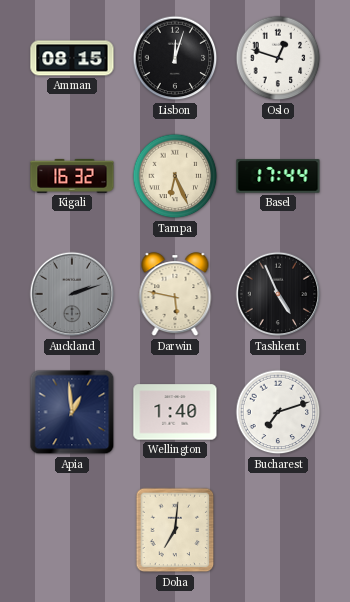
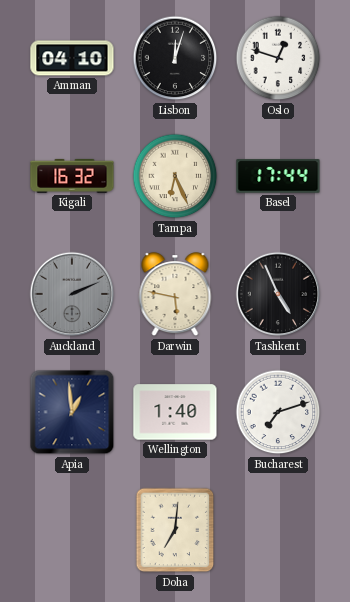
Amman: 08:15 -> 04:10
Auckland: 2:12 -> 2:11
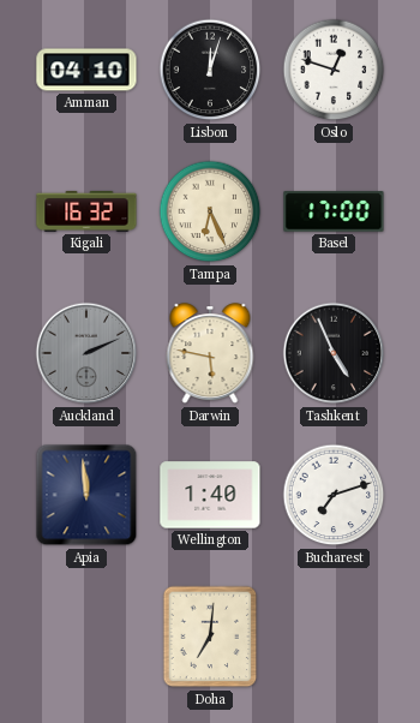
Basel: 17:44 -> 17:00
Apia: 12:59 -> 11:59
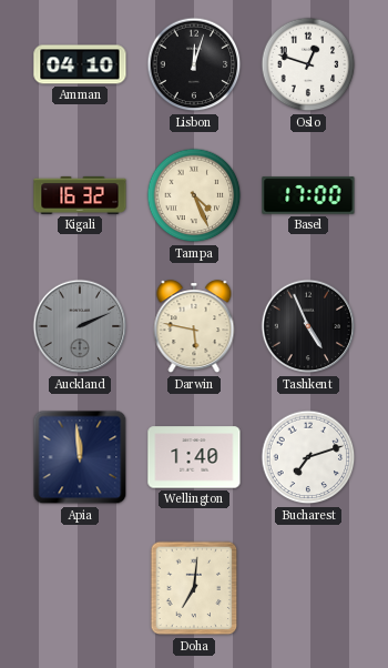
Tampa: 6:26 -> 4:26
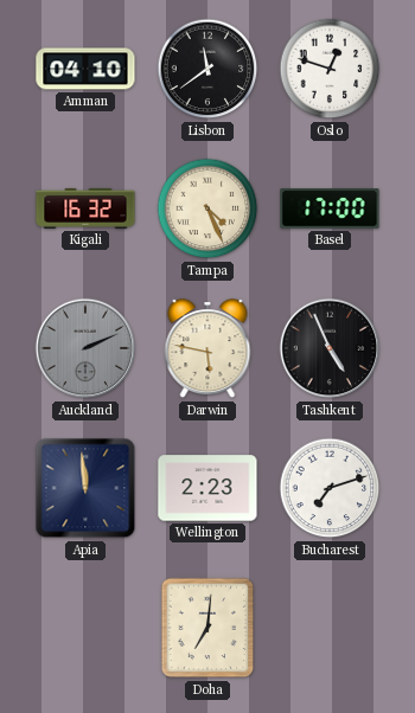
Lisbon: 12:03 -> 11:39
Wellington: 1:40 -> 2:23
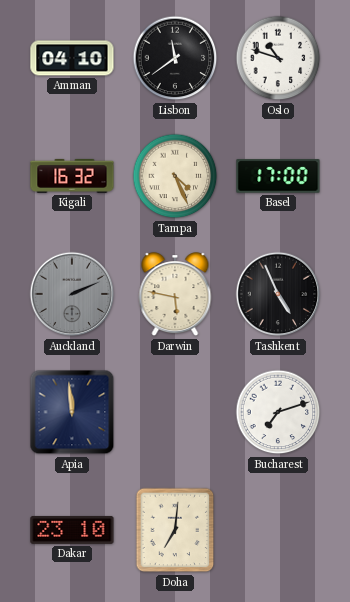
Oslo: 12:48 -> 10:48
Wellington: 2:23 -> none
Dakar: none -> 23:10
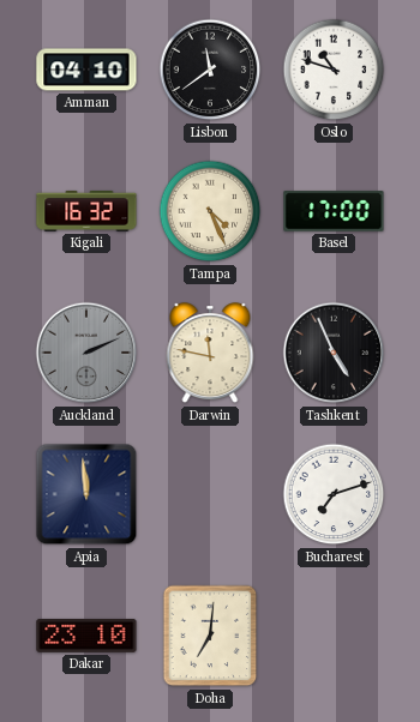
Darwin: 5:47 -> 11:47
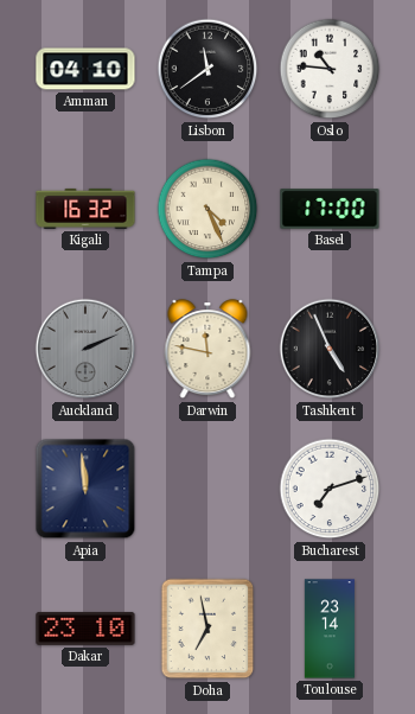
Oslo: 10:48 -> 10:46
Doha: 7:01 -> 6:58
Toulouse: none -> 23:14
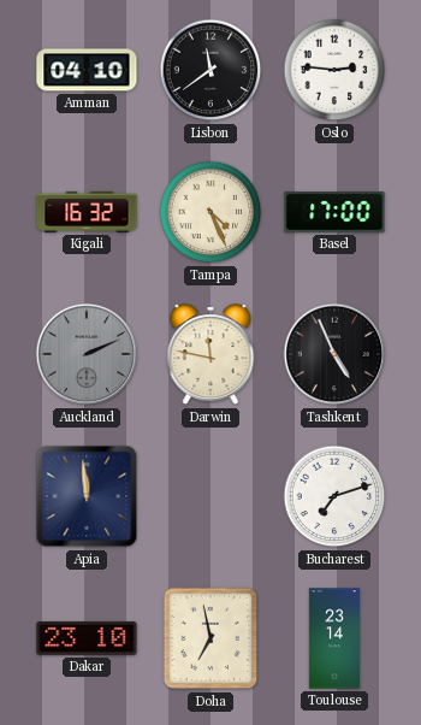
Oslo: 10:46 -> 2:46
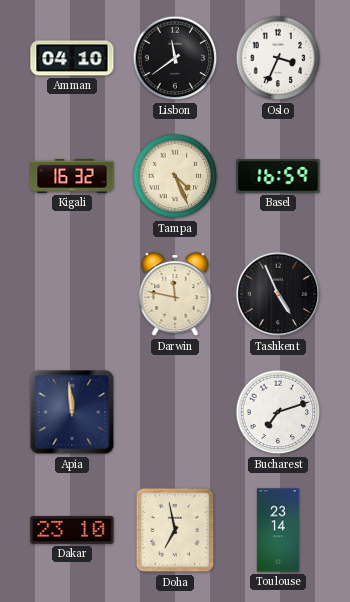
Oslo: 2:46 -> 3:34
Basel: 17:00 -> 16:59
Auckland: 2:11 -> none
